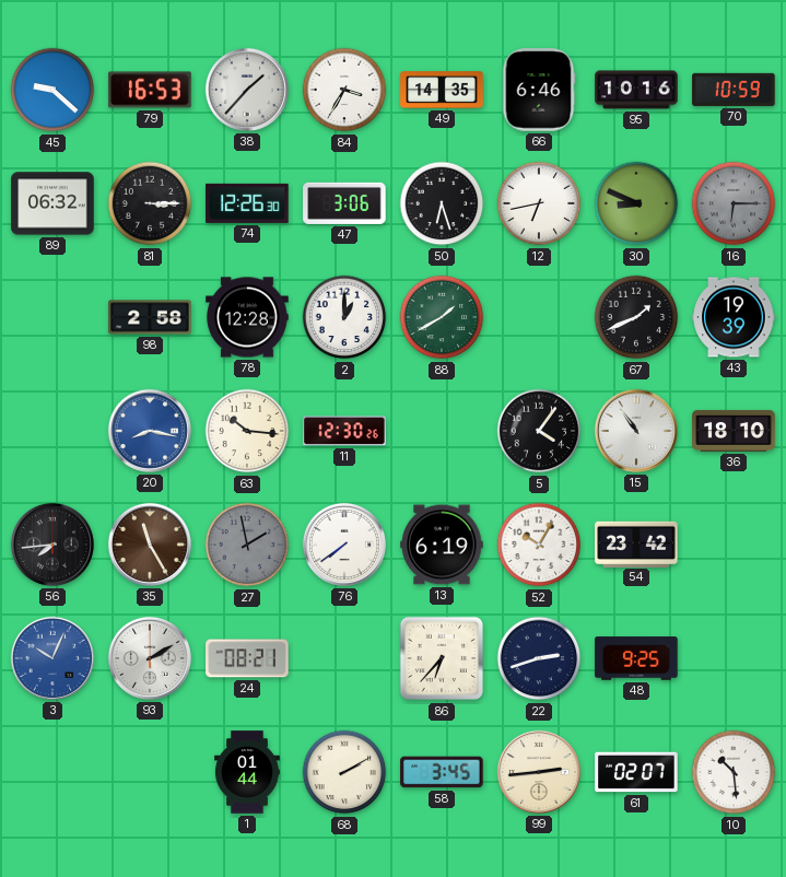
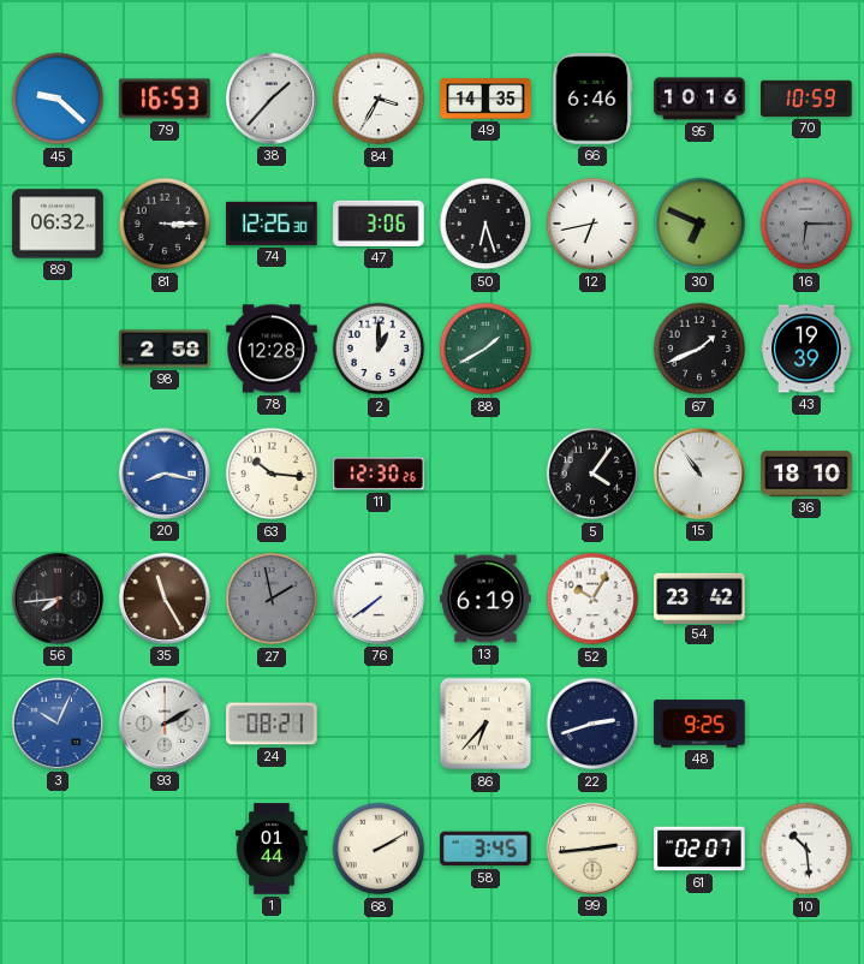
30: 8:49 -> 6:49
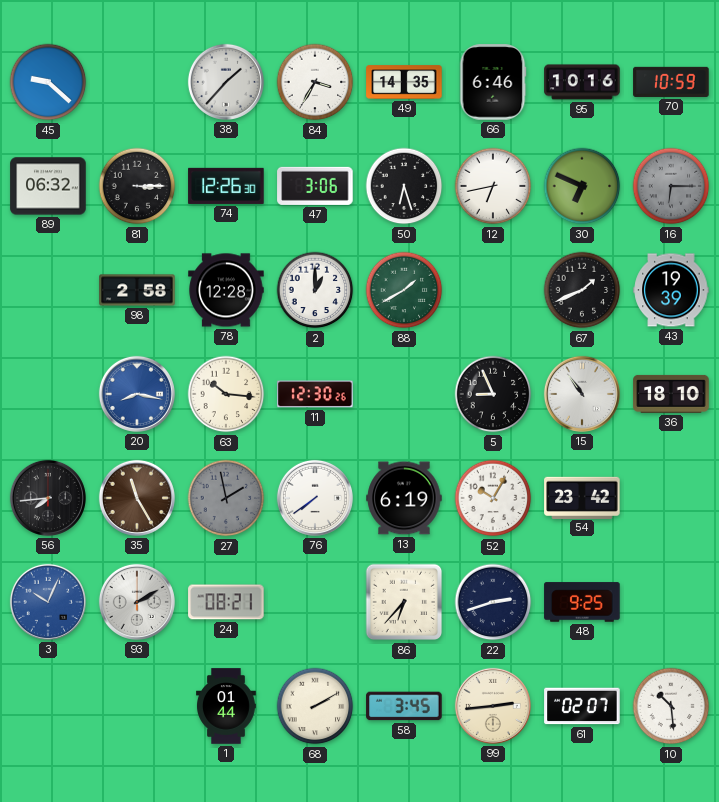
79: 16:53 -> none
5: 4:06 -> 8:56
